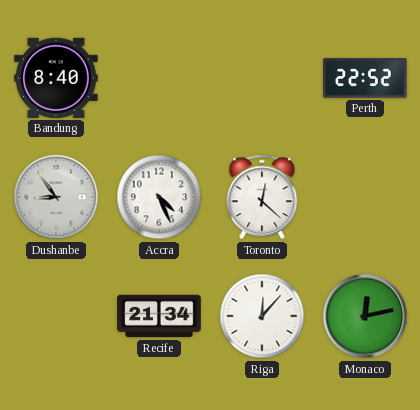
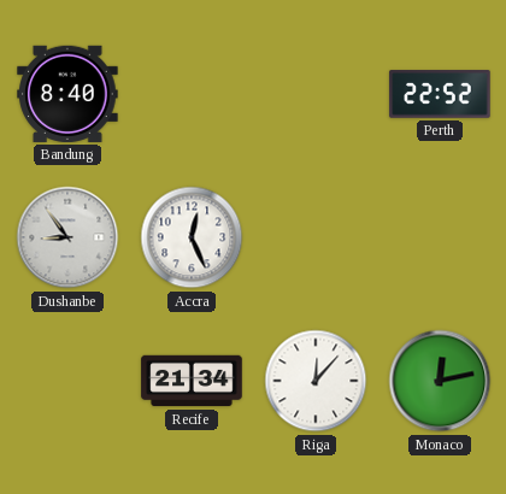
Accra: 4:26 -> 12:26
Toronto: 12:22 -> none
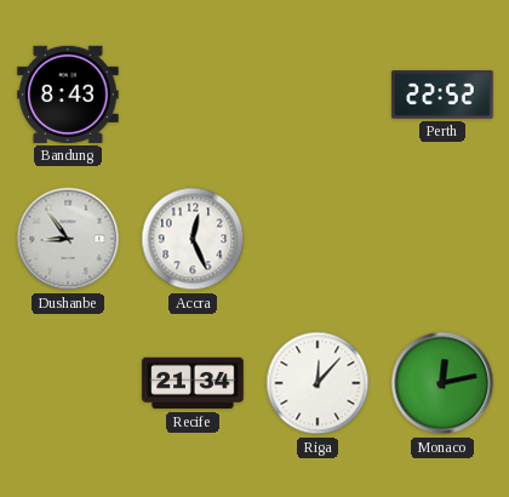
Bandung: 8:40 -> 8:43
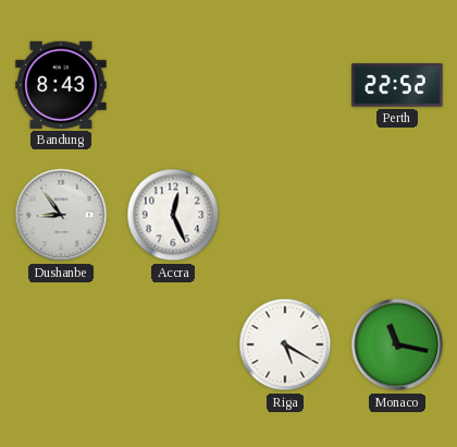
Recife: 21:34 -> none
Riga: 12:07 -> 5:20
Monaco: 12:13 -> 11:17
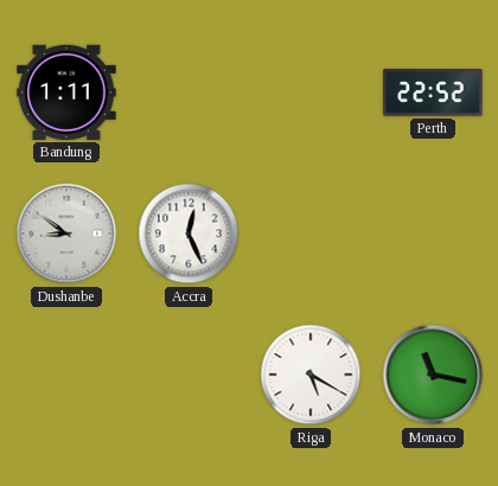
Bandung: 8:43 -> 1:11
Dushanbe: 8:54 -> 8:51
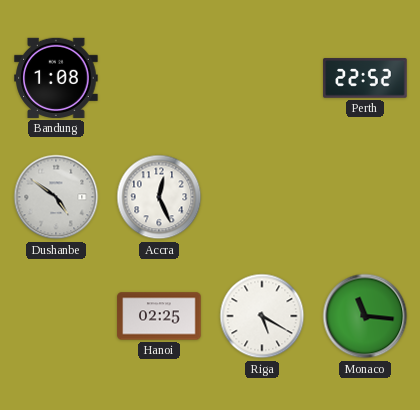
Bandung: 1:11 -> 1:08
Dushanbe: 8:51 -> 4:51
Hanoi: none -> 02:25
Monaco: 11:17 -> 11:16
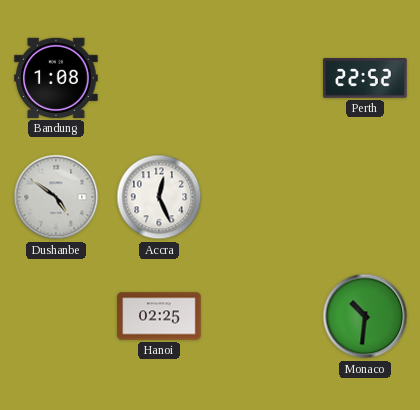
Riga: 5:20 -> none
Monaco: 11:16 -> 10:31
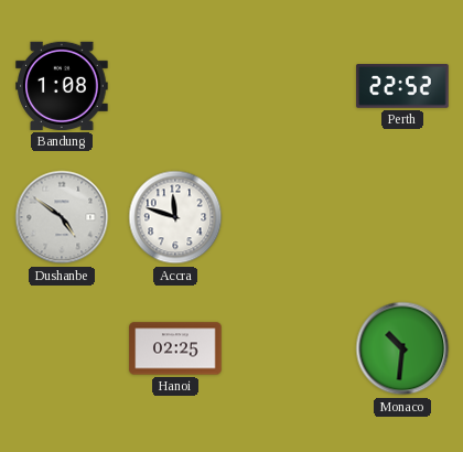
Accra: 12:26 -> 11:48
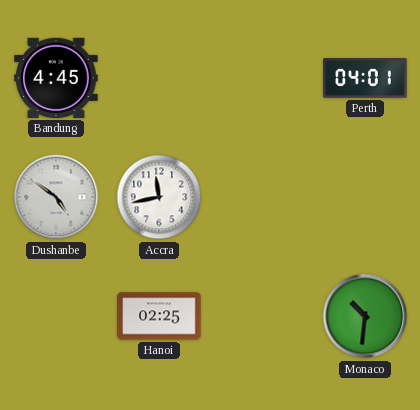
Bandung: 1:08 -> 4:45
Perth: 22:52 -> 04:01
Accra: 11:48 -> 11:43
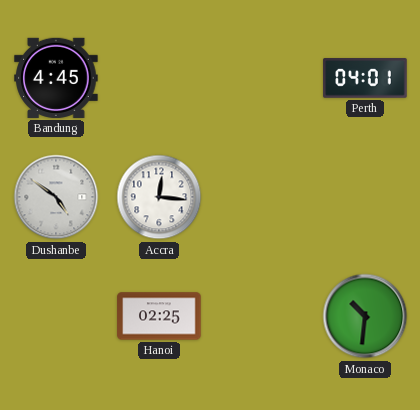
Accra: 11:43 -> 12:16
